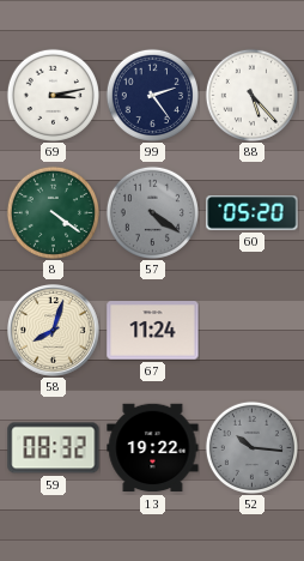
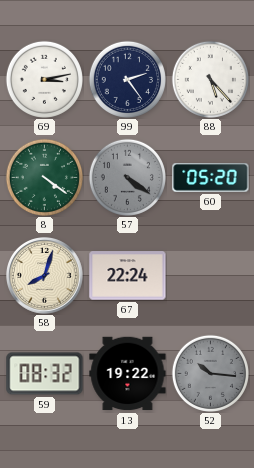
67: 11:24 -> 22:24
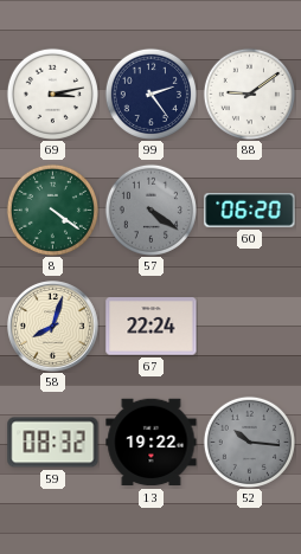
88: 5:23 -> 9:09
60: 05:20 -> 06:20
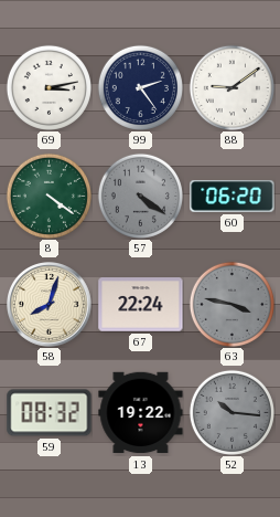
63: none -> 3:47
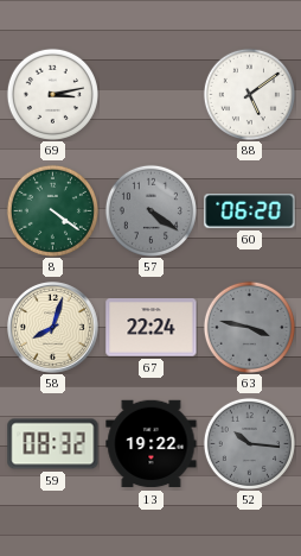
99: 2:24 -> none
88: 9:09 -> 5:09
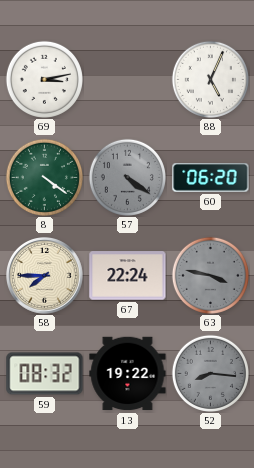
88: 5:09 -> 5:04
58: 8:03 -> 7:45
52: 10:16 -> 8:16
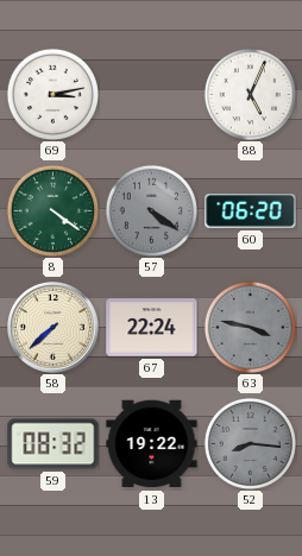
58: 7:45 -> 7:38
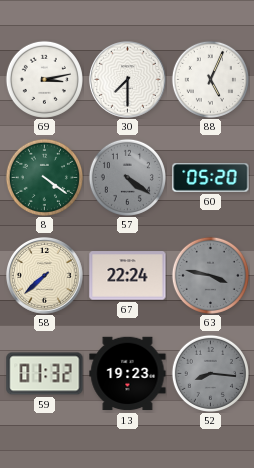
30: none -> 7:30
60: 06:20 -> 05:20
59: 08:32 -> 01:32
13: 19:22 -> 19:23
